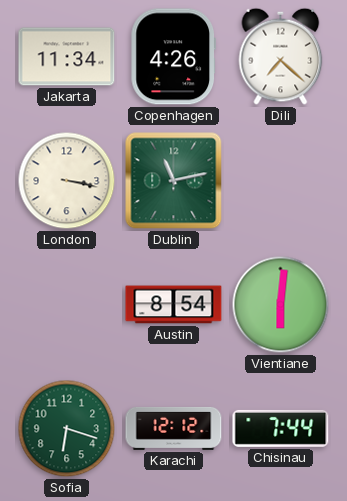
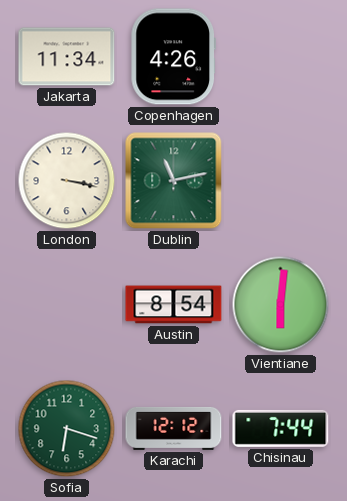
Dili: 7:22 -> none
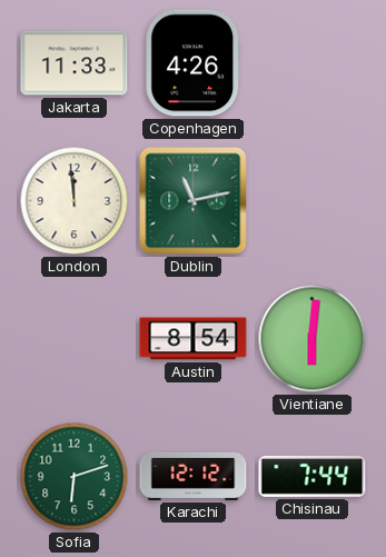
Jakarta: 11:34 -> 11:33
London: 3:17 -> 11:59
Sofia: 6:18 -> 6:12
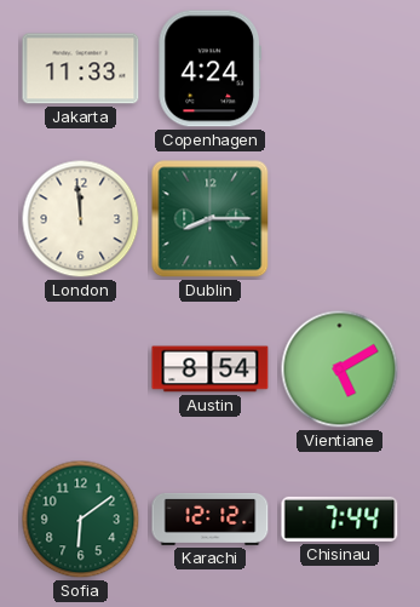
Copenhagen: 4:26 -> 4:24
Dublin: 11:13 -> 8:15
Vientiane: 6:01 -> 5:10
Sofia: 6:12 -> 6:09
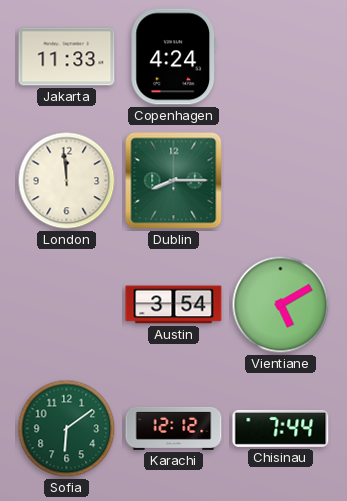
Austin: 8:54 -> 3:54
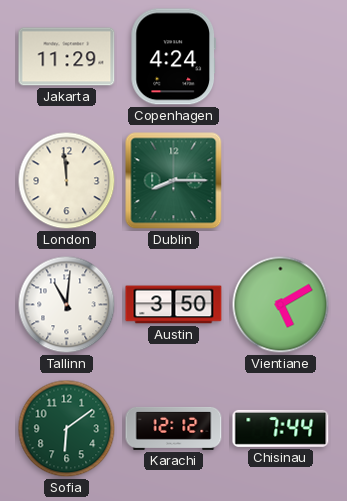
Jakarta: 11:33 -> 11:29
Tallinn: none -> 11:01
Austin: 3:54 -> 3:50
